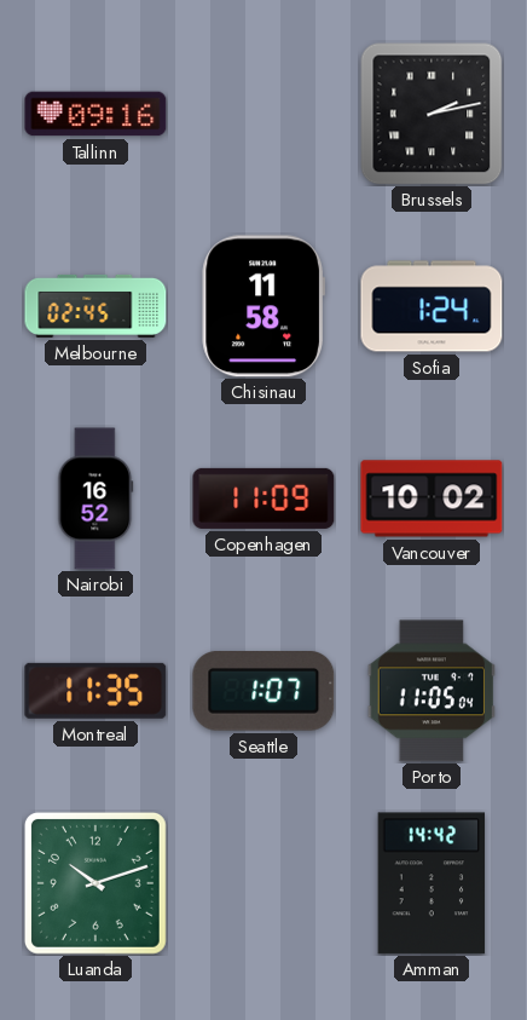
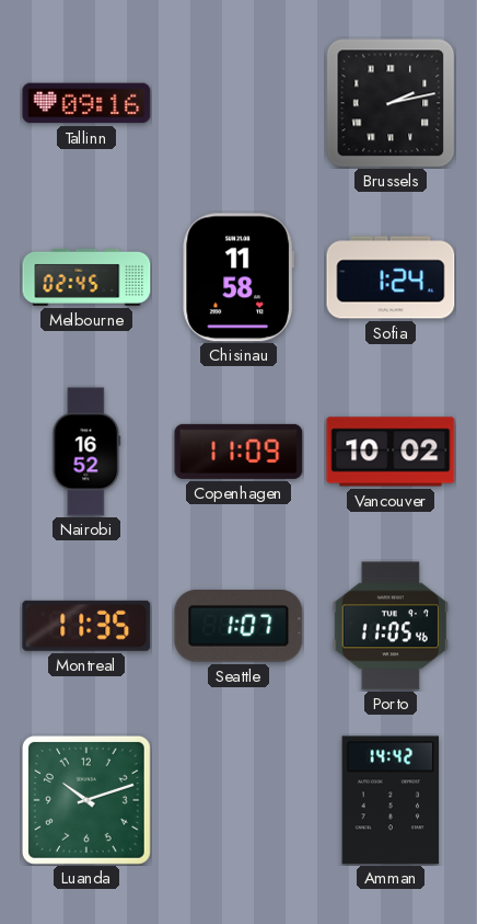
Porto: 11:05:04 -> 11:05:46
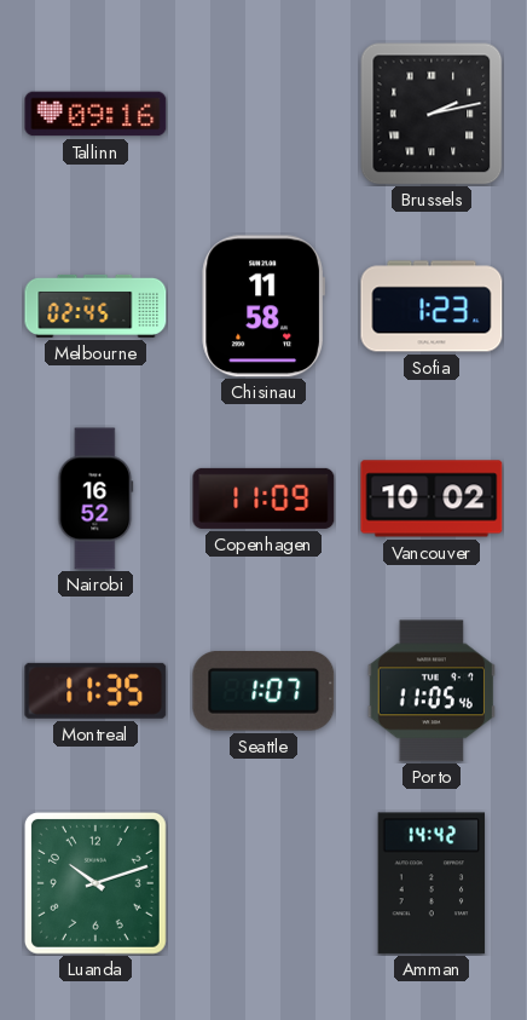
Sofia: 1:24 -> 1:23
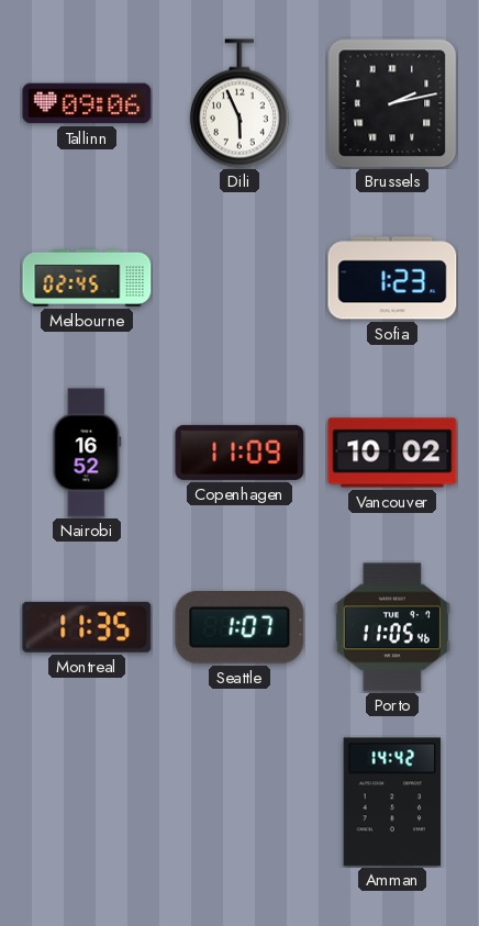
Tallinn: 09:16 -> 09:06
Dili: none -> 5:56
Chisinau: 11:58 -> none
Luanda: 10:12 -> none
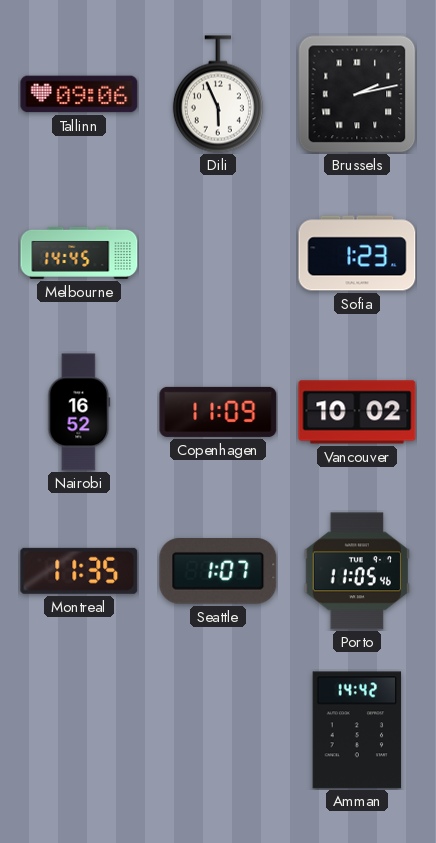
Melbourne: 02:45 -> 14:45
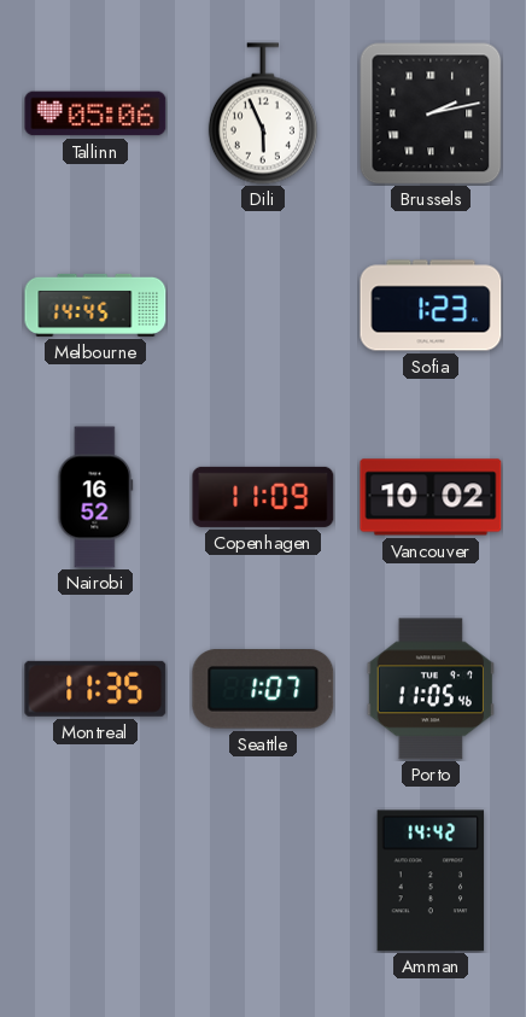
Tallinn: 09:06 -> 05:06
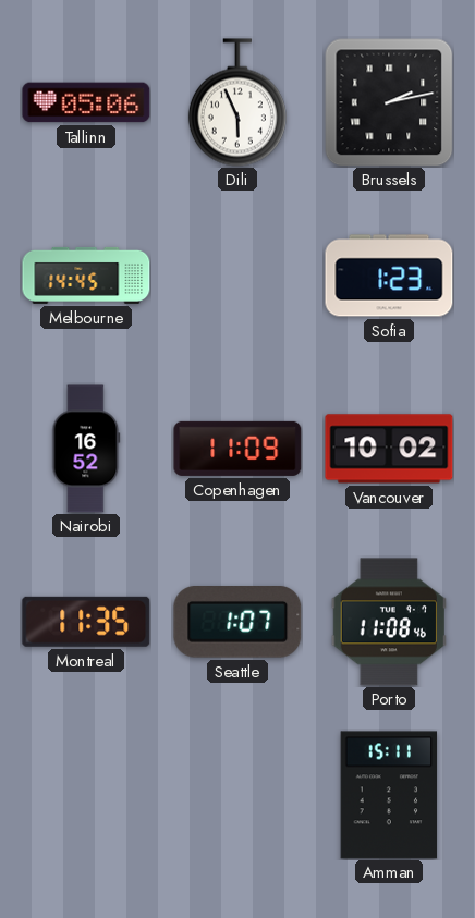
Porto: 11:05 -> 11:08
Amman: 14:42 -> 15:11
